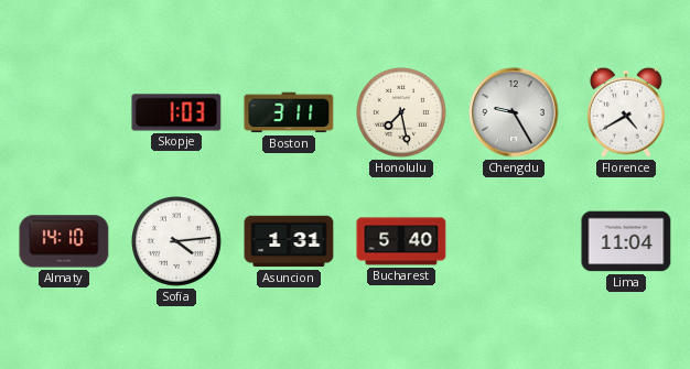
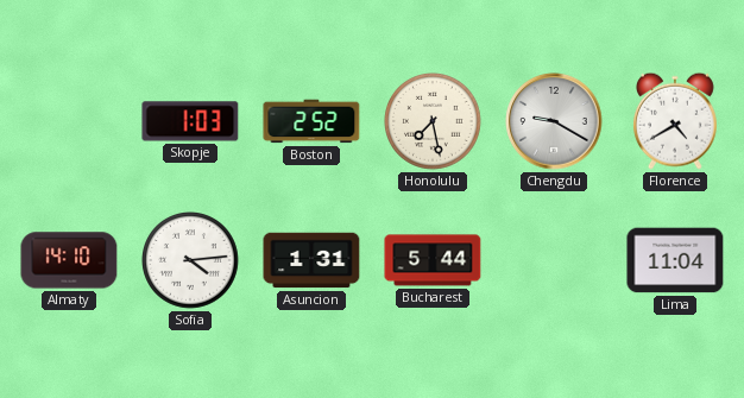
Boston: 3:11 -> 2:52
Chengdu: 9:25 -> 9:20
Bucharest: 5:40 -> 5:44
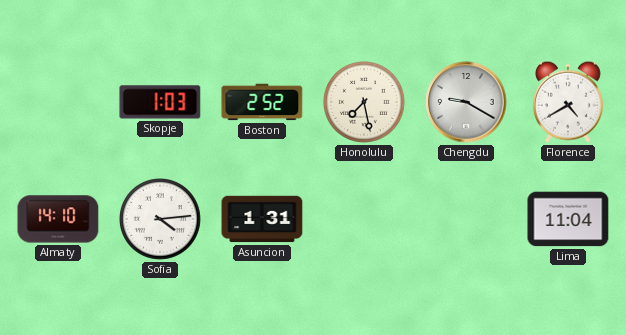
Bucharest: 5:44 -> none
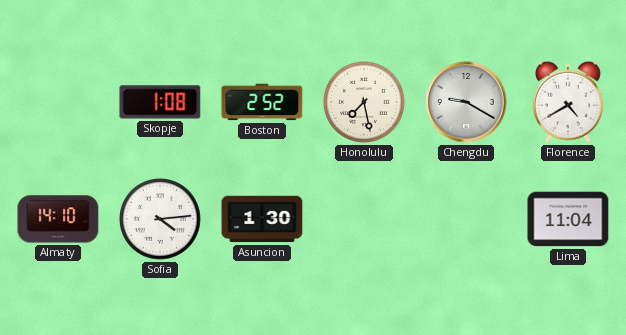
Skopje: 1:03 -> 1:08
Asuncion: 1:31 -> 1:30
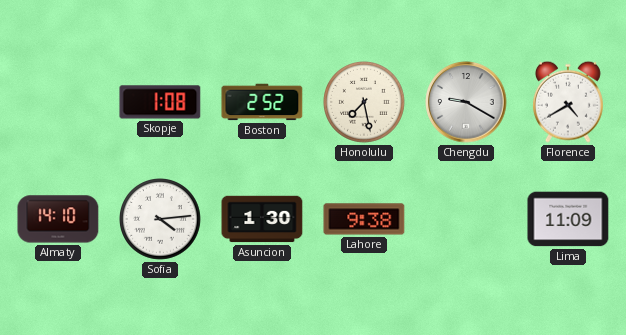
Lahore: none -> 9:38
Lima: 11:04 -> 11:09
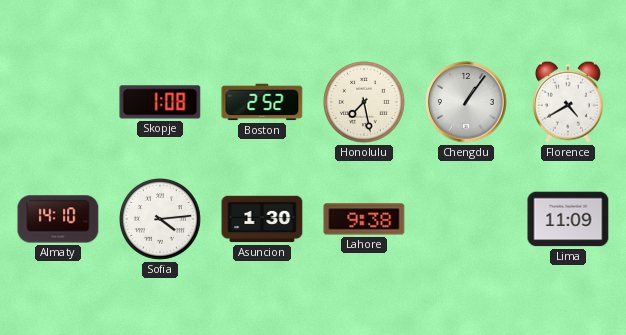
Chengdu: 9:20 -> 1:06
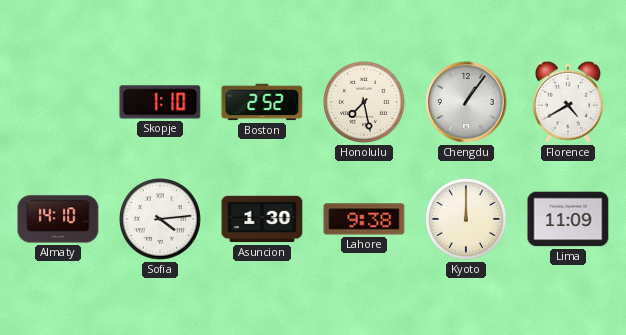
Skopje: 1:08 -> 1:10
Kyoto: none -> 12:00
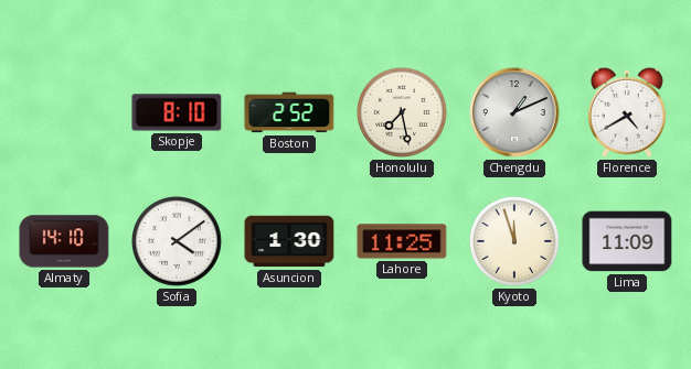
Skopje: 1:10 -> 8:10
Chengdu: 1:06 -> 1:11
Sofia: 4:14 -> 4:09
Lahore: 9:38 -> 11:25
Kyoto: 12:00 -> 11:57
